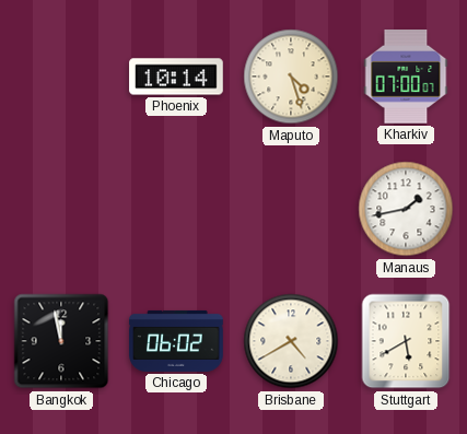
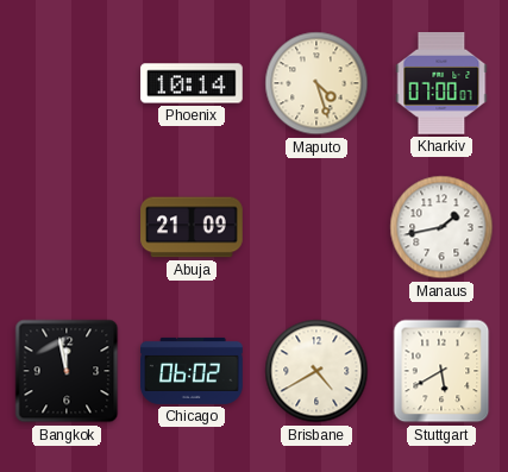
Abuja: none -> 21:09
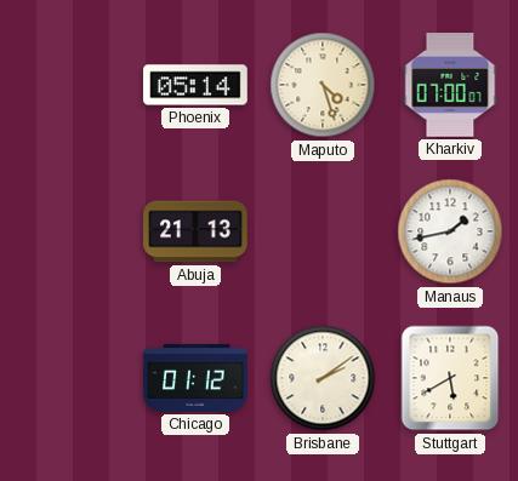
Phoenix: 10:14 -> 05:14
Abuja: 21:09 -> 21:13
Bangkok: 11:58 -> none
Chicago: 06:02 -> 01:12
Brisbane: 4:40 -> 2:09
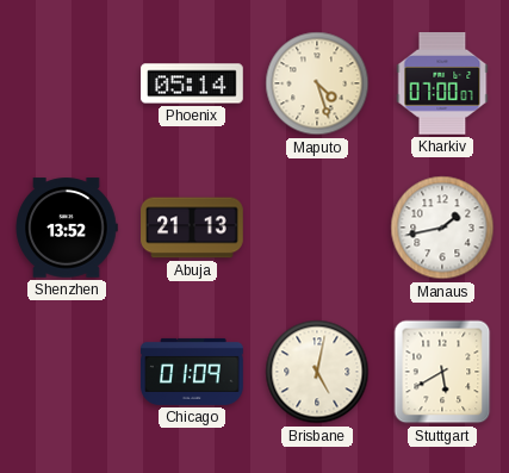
Shenzhen: none -> 13:52
Chicago: 01:12 -> 01:09
Brisbane: 2:09 -> 5:02
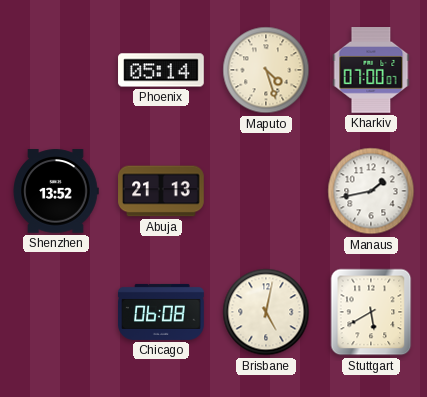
Chicago: 01:09 -> 06:08
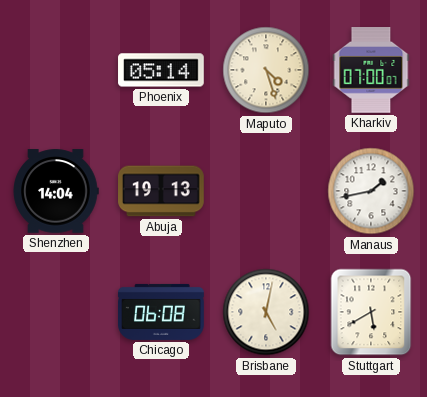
Shenzhen: 13:52 -> 14:04
Abuja: 21:13 -> 19:13
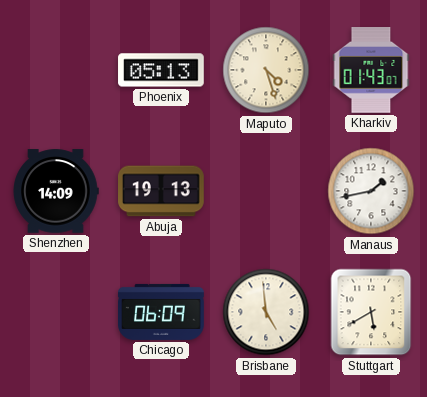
Phoenix: 05:14 -> 05:13
Kharkiv: 07:00 -> 01:43
Shenzhen: 14:04 -> 14:09
Chicago: 06:08 -> 06:09
Brisbane: 5:02 -> 4:59
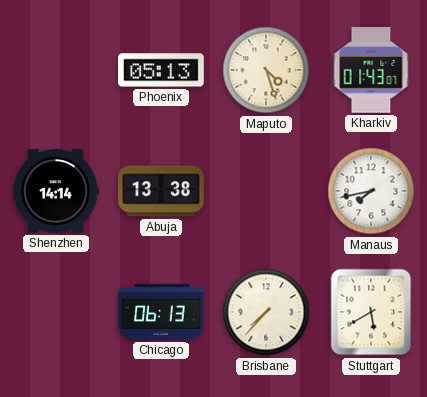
Shenzhen: 14:09 -> 14:14
Abuja: 19:13 -> 13:38
Manaus: 1:43 -> 7:43
Chicago: 06:09 -> 06:13
Brisbane: 4:59 -> 7:37
